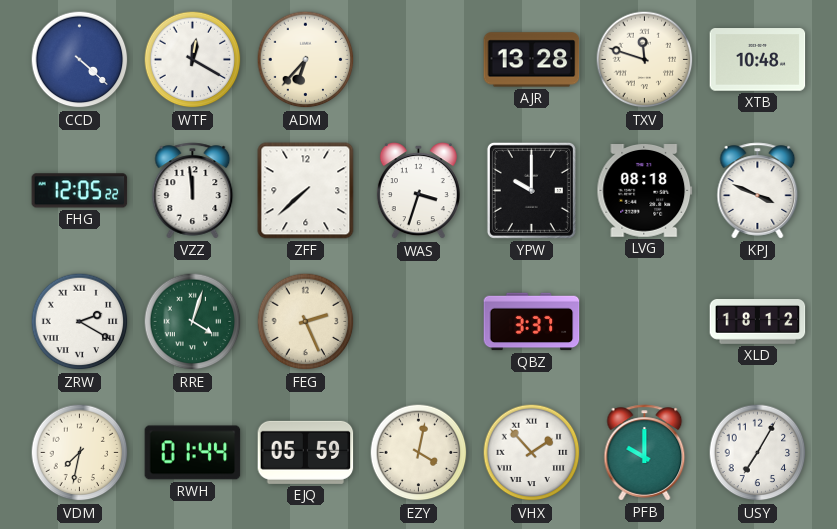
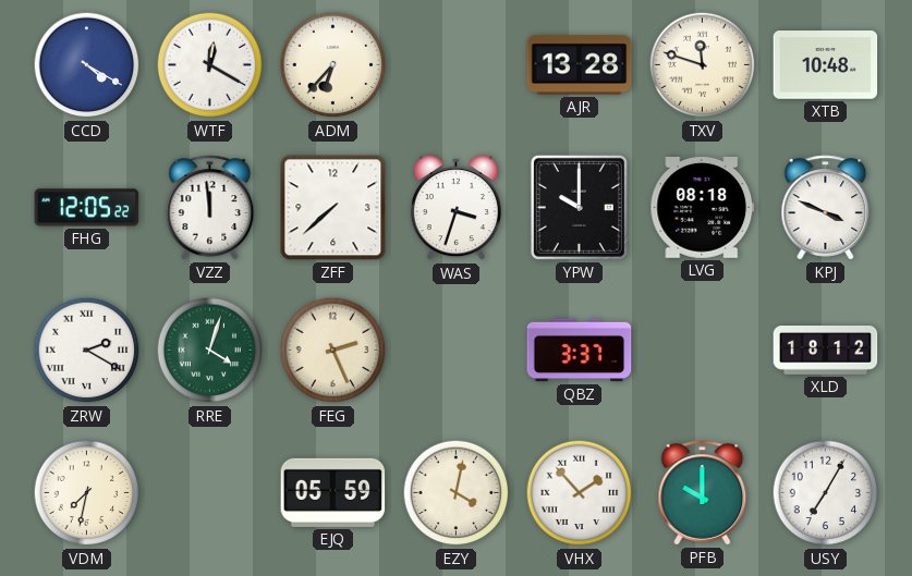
CCD: 4:22 -> 4:20
RWH: 01:44 -> none
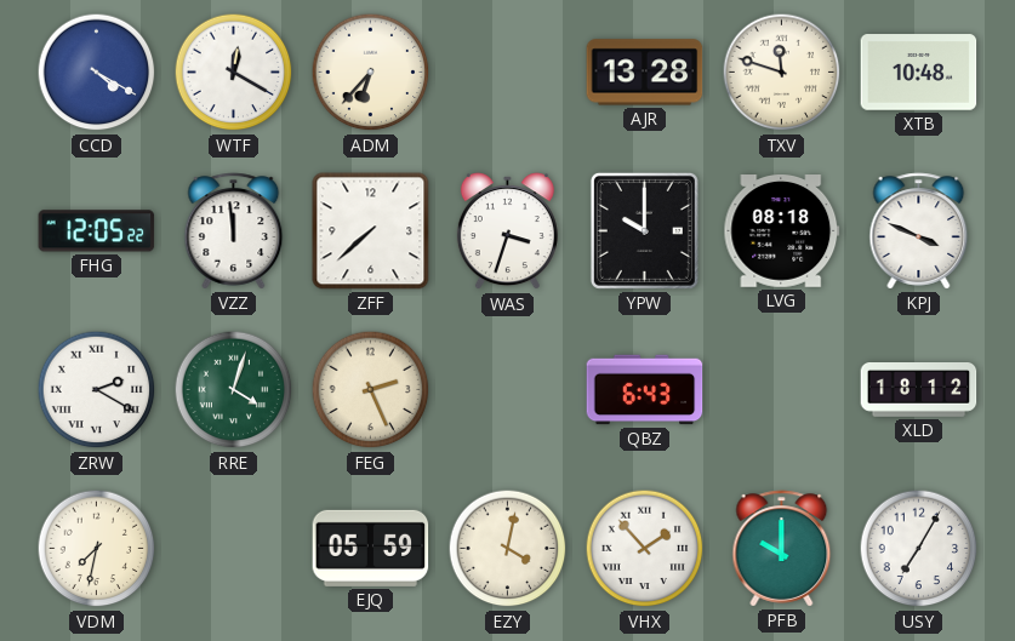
QBZ: 3:37 -> 6:43
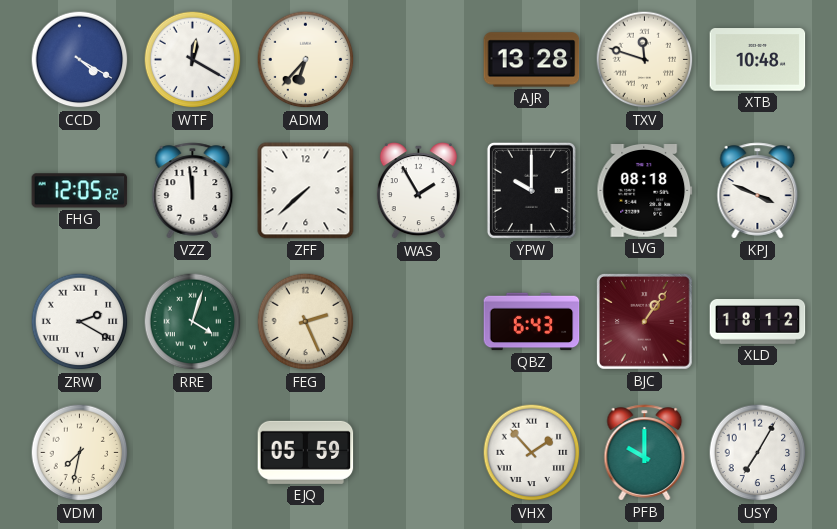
WAS: 3:33 -> 1:55
BJC: none -> 1:06
EZY: 4:02 -> none
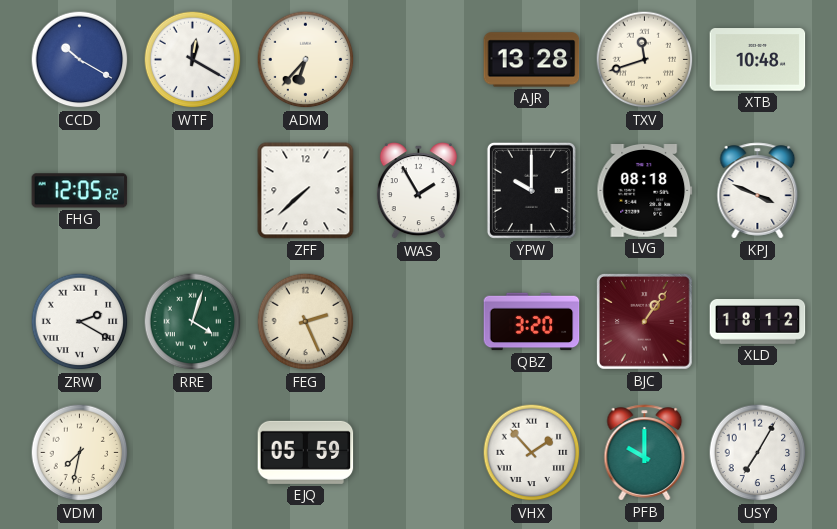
CCD: 4:20 -> 10:20
TXV: 11:48 -> 11:42
VZZ: 11:59 -> none
QBZ: 6:43 -> 3:20
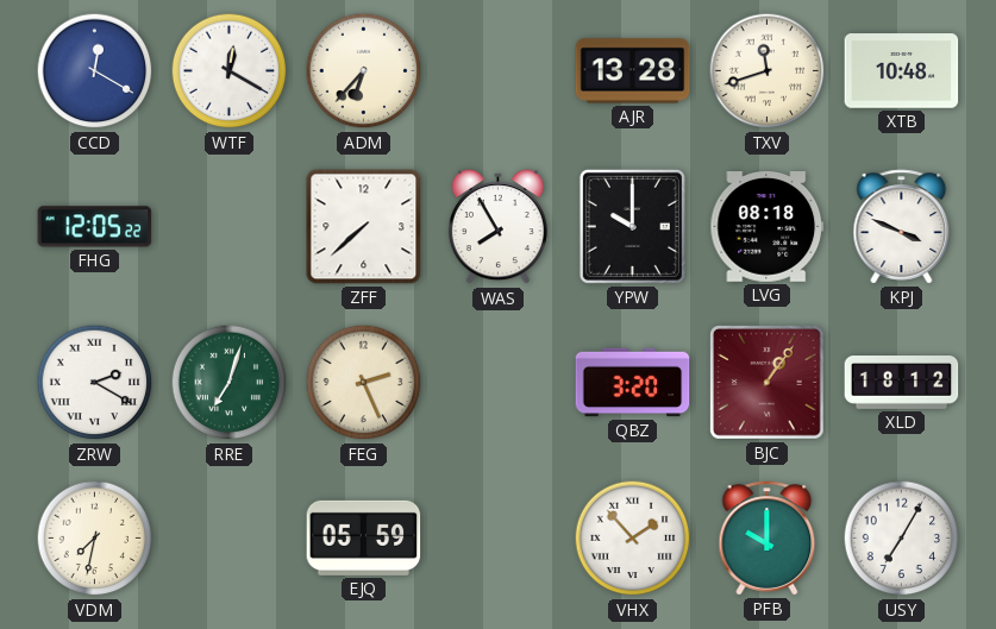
CCD: 10:20 -> 12:20
WAS: 1:55 -> 7:55
RRE: 4:03 -> 7:03
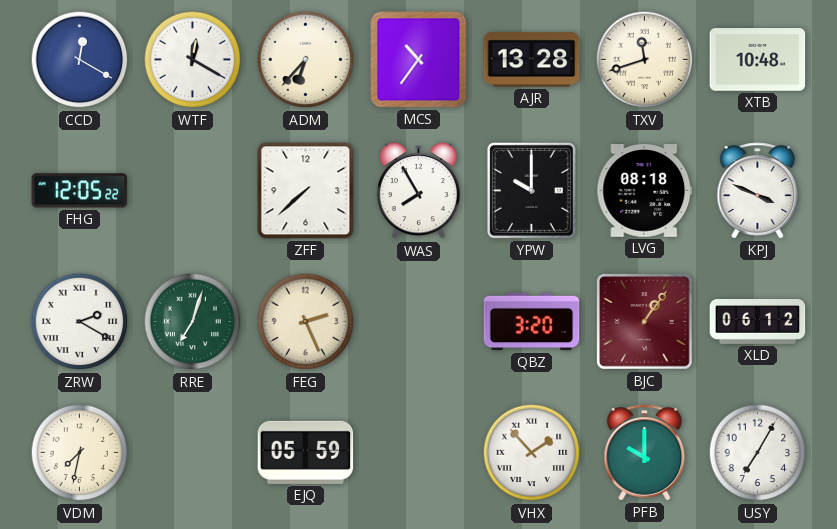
MCS: none -> 10:36
XLD: 18:12 -> 06:12
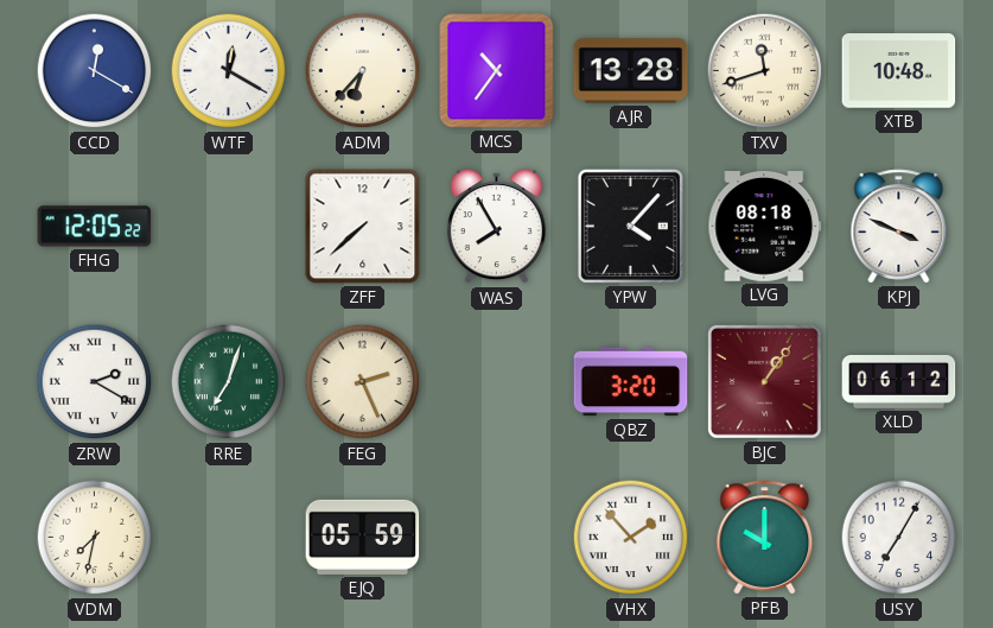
YPW: 10:00 -> 4:07
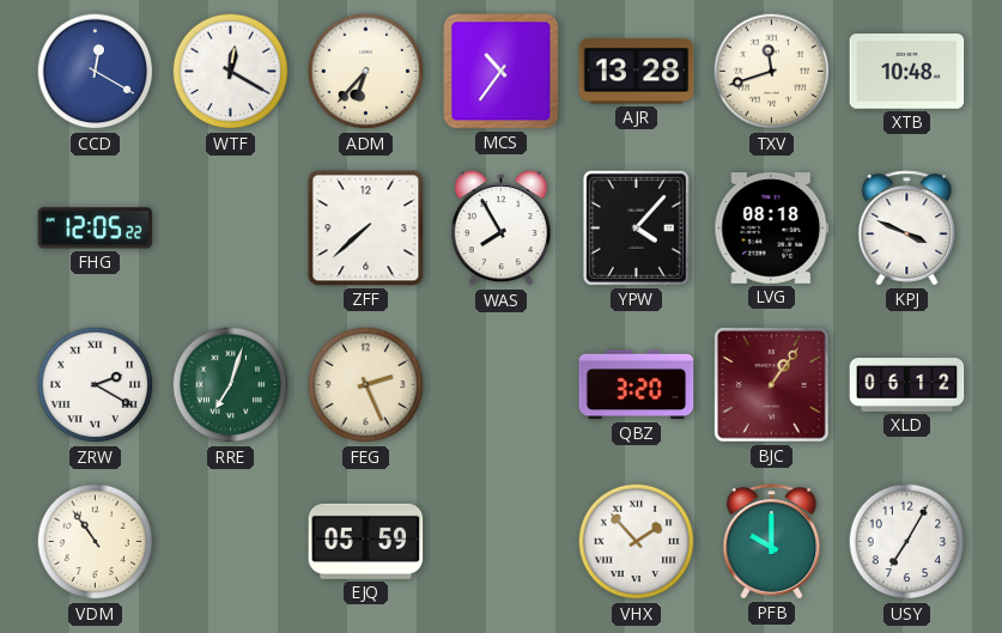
VDM: 7:32 -> 10:54
